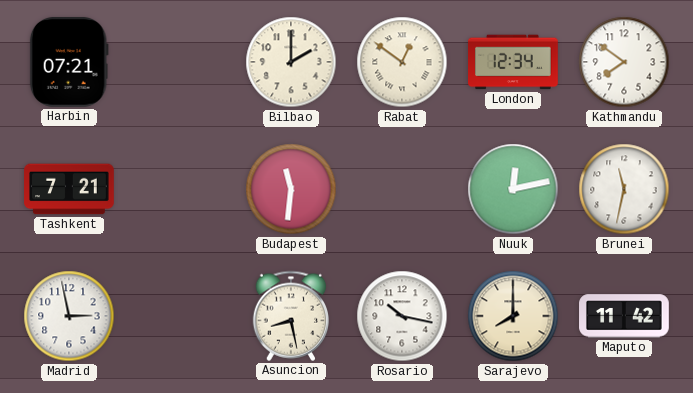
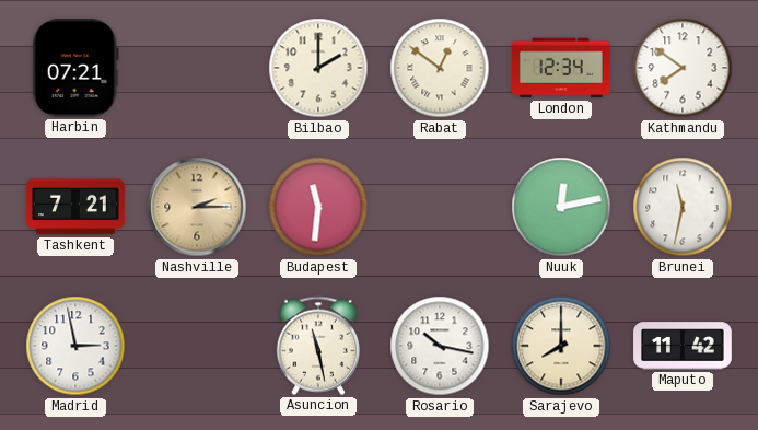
Nashville: none -> 2:15
Asuncion: 8:28 -> 11:28
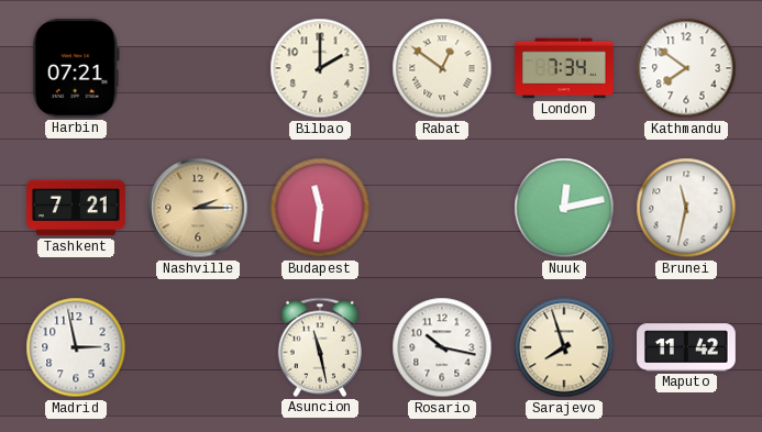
London: 12:34 -> 7:34
Sarajevo: 8:00 -> 7:57
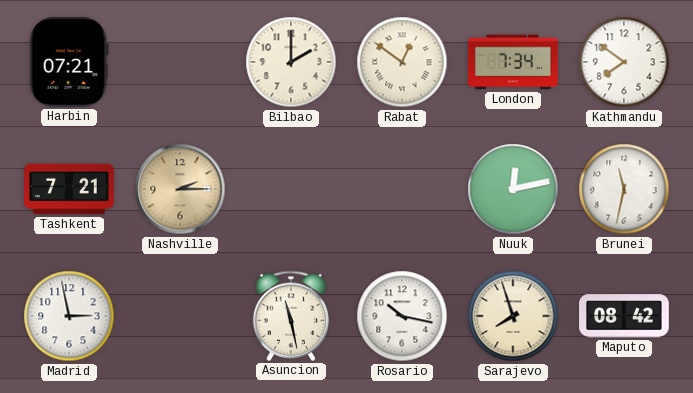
Budapest: 11:31 -> none
Maputo: 11:42 -> 08:42
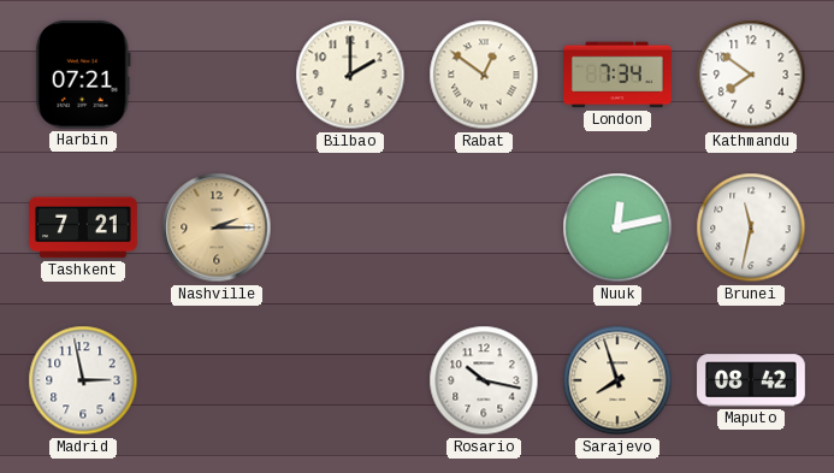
Asuncion: 11:28 -> none
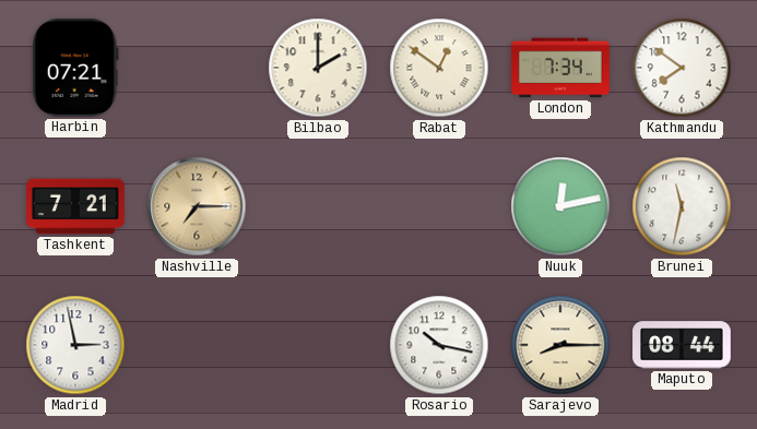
Nashville: 2:15 -> 7:15
Sarajevo: 7:57 -> 8:15
Maputo: 08:42 -> 08:44
